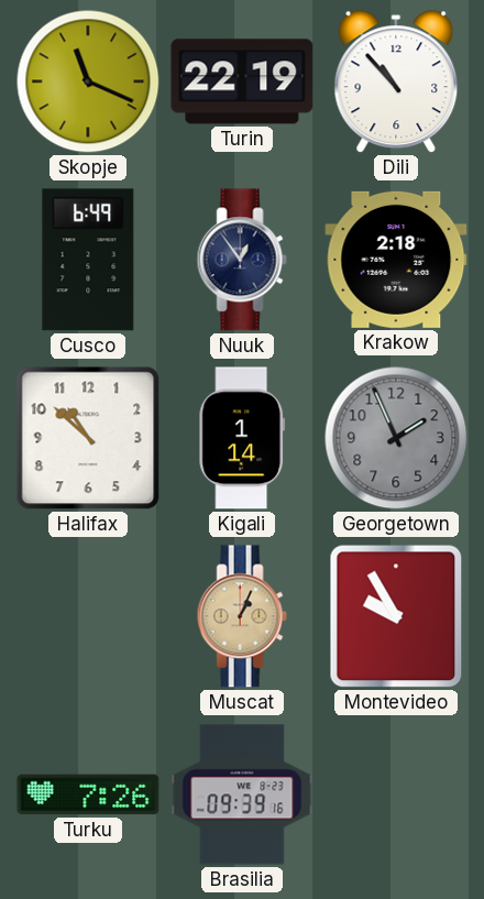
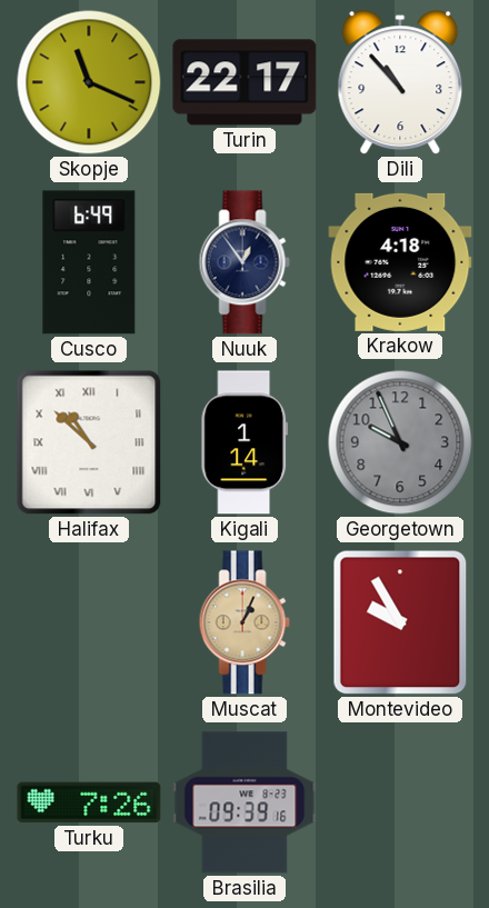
Turin: 22:19 -> 22:17
Krakow: 2:18 -> 4:18
Halifax numerals: Arabic -> Roman
Georgetown: 1:56 -> 9:56
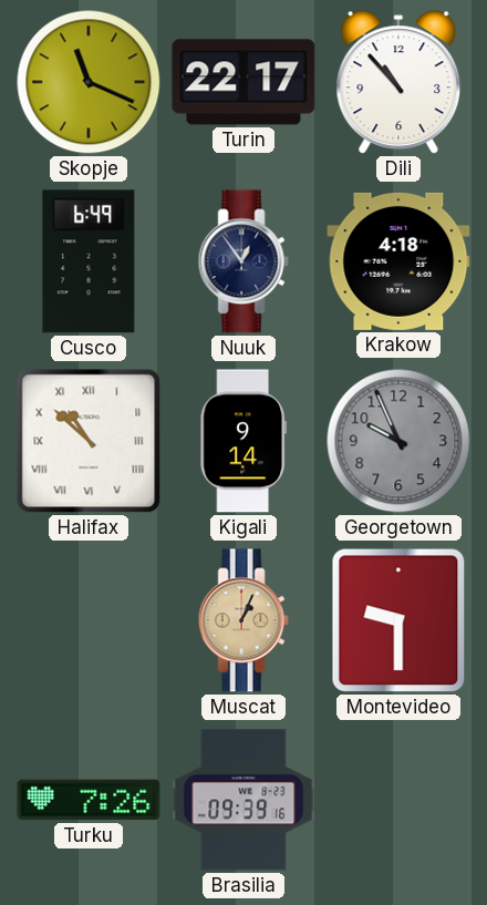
Kigali: 1:14 -> 9:14
Montevideo: 9:55 -> 9:30
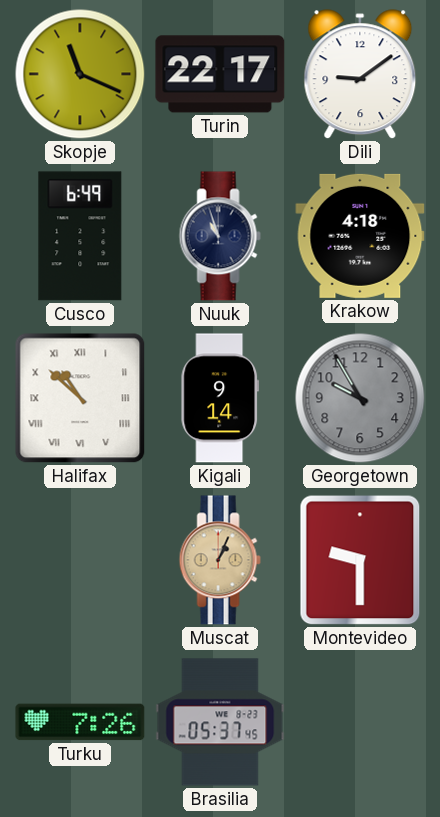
Dili: 10:53 -> 9:09
Nuuk: 12:54 -> 10:57
Georgetown: 9:56 -> 9:55
Brasilia: 09:39 -> 05:37
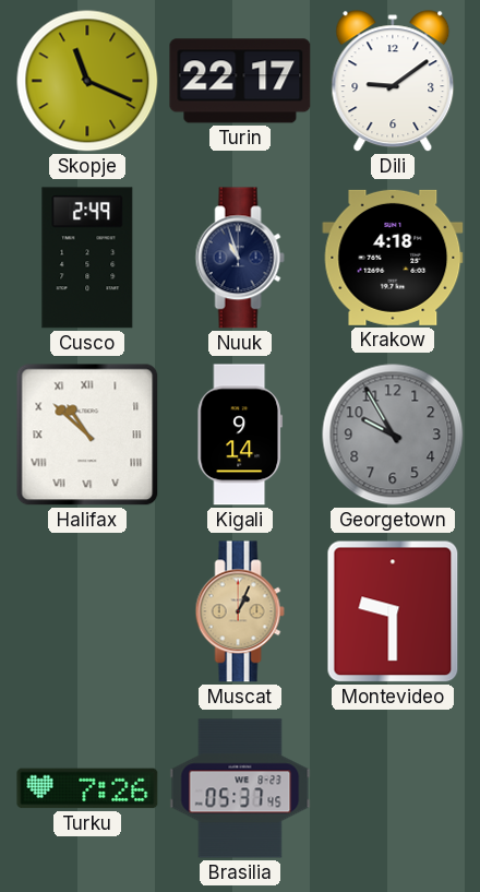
Cusco: 6:49 -> 2:49
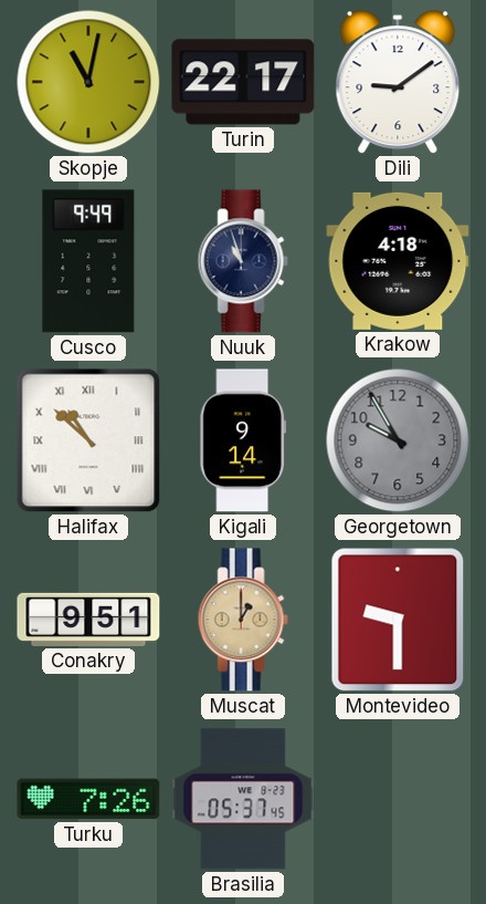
Skopje: 11:19 -> 11:02
Cusco: 2:49 -> 9:49
Conakry: none -> 9:51
Muscat: 1:04 -> 1:00
